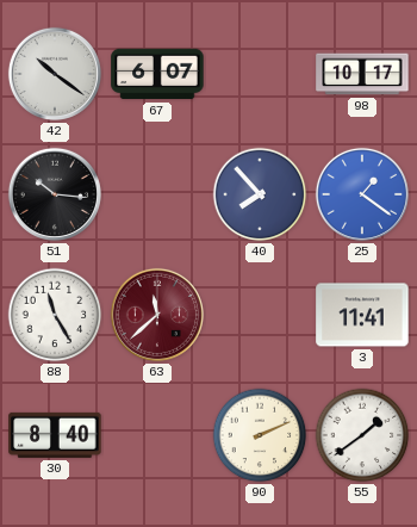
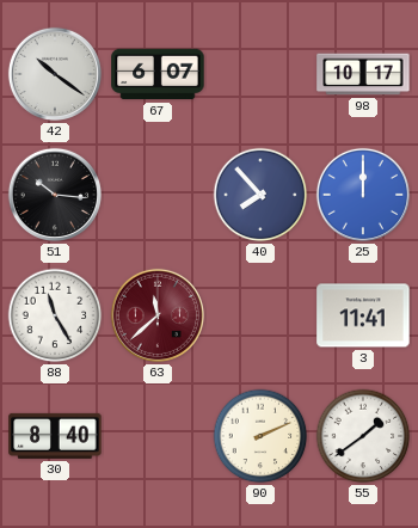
25: 1:21 -> 12:00
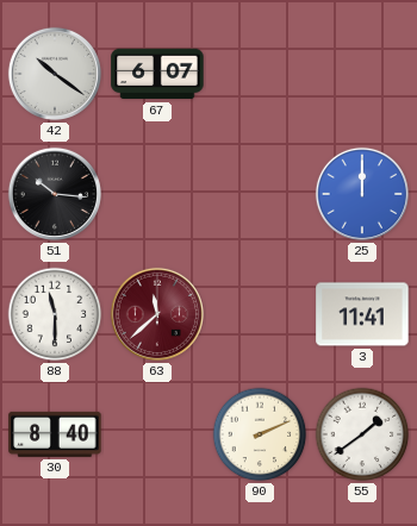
98: 10:17 -> none
40: 7:53 -> none
88: 11:25 -> 11:30
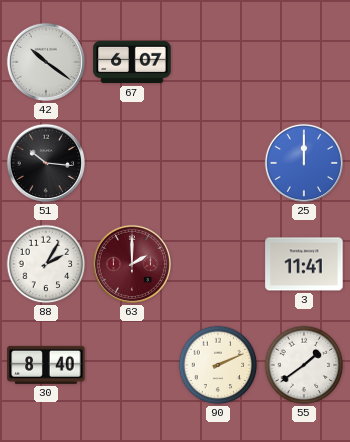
88: 11:30 -> 2:05
63: 11:38 -> 2:00
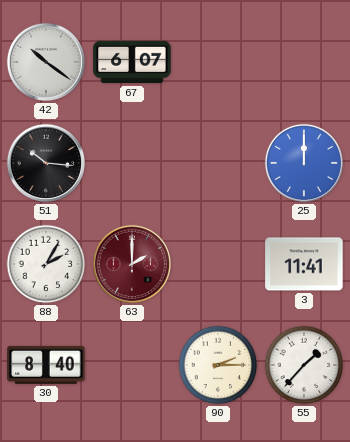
90: 2:11 -> 2:15
55: 1:39 -> 1:37
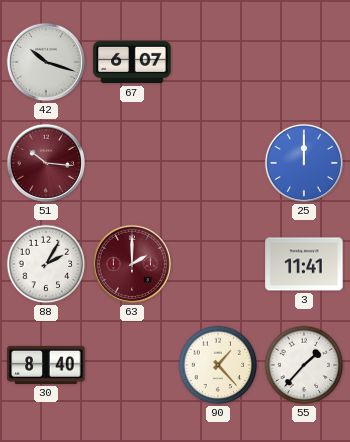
42: 10:21 -> 10:18
51 dial: black -> burgundy
90: 2:15 -> 1:23
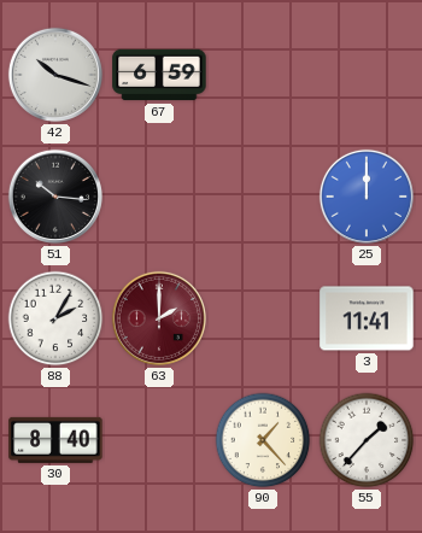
67: 6:07 -> 6:59
51 dial: burgundy -> black
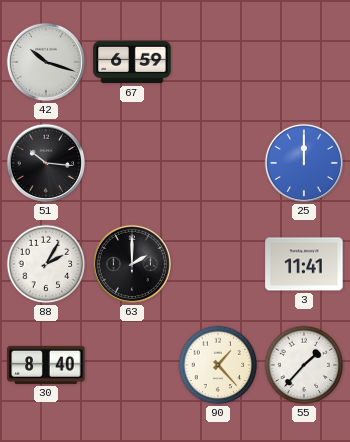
63 dial: burgundy -> black
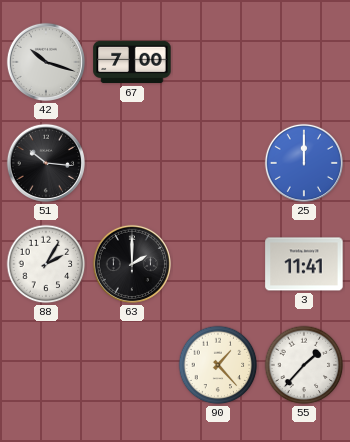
67: 6:59 -> 7:00
30: 8:40 -> none
